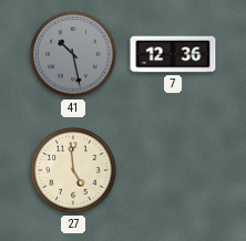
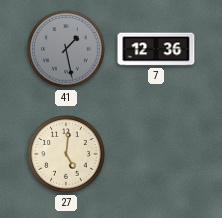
41: 10:28 -> 1:28
27: 4:59 -> 5:01
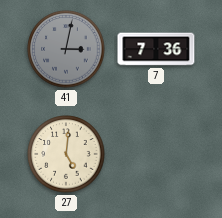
41: 1:28 -> 3:02
7: 12:36 -> 7:36
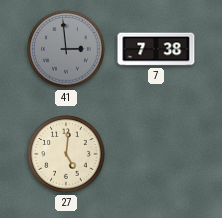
41: 3:02 -> 2:59
7: 7:36 -> 7:38
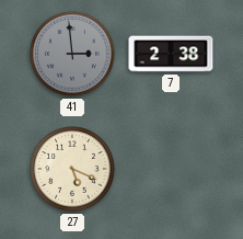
7: 7:38 -> 2:38
27: 5:01 -> 5:19
